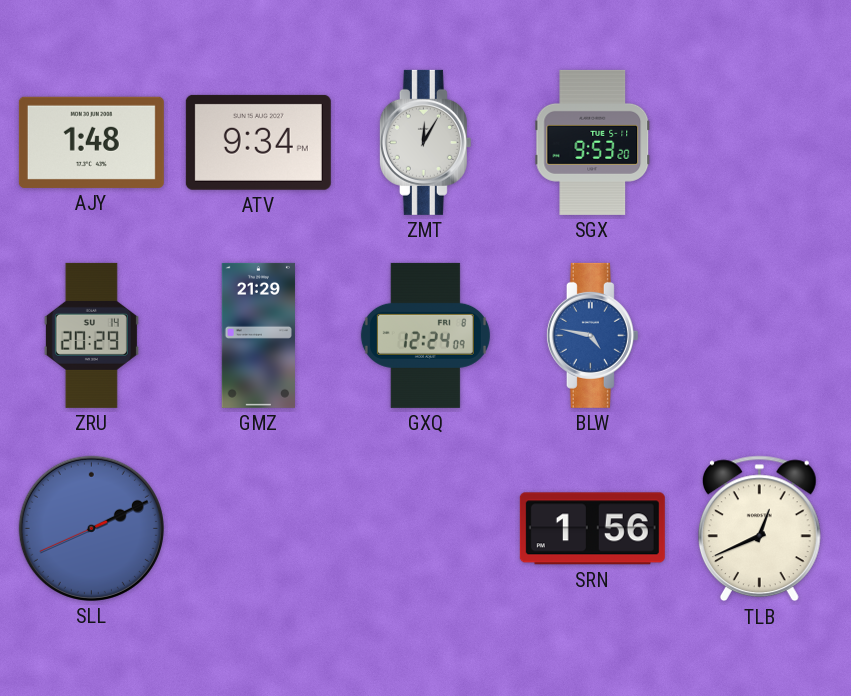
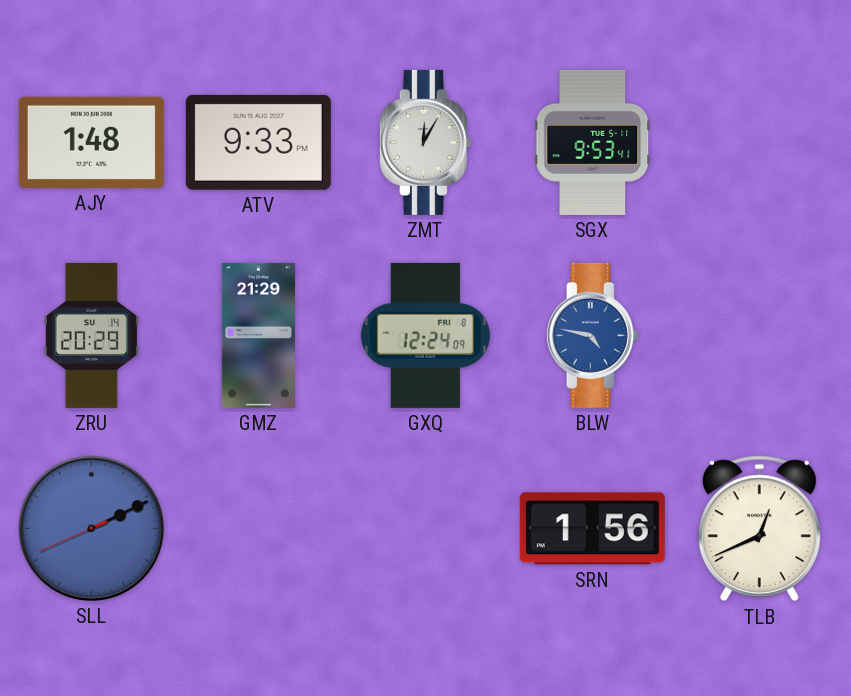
ATV: 9:34 -> 9:33
SGX: 9:53:20 -> 9:53:41
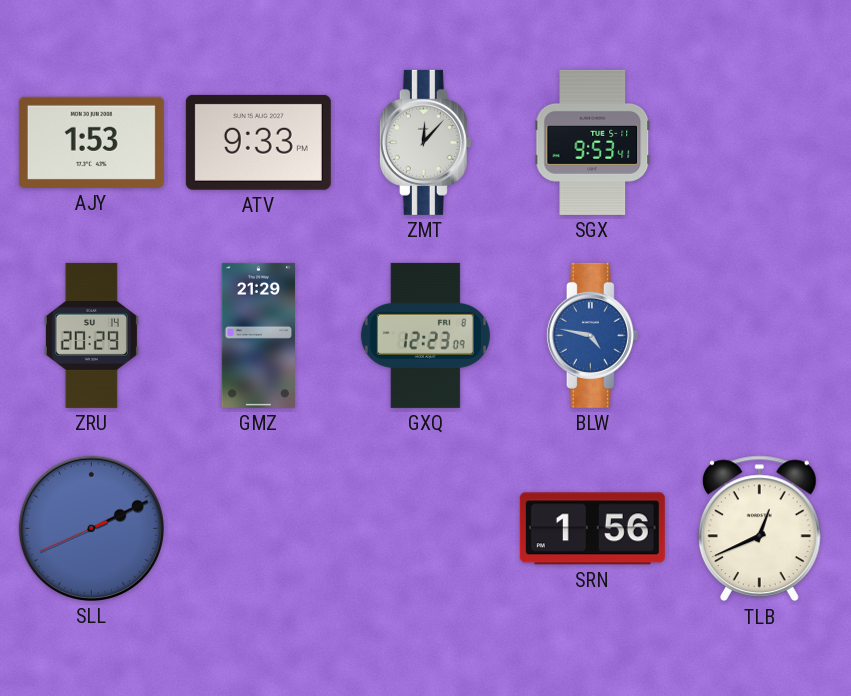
AJY: 1:48 -> 1:53
ZMT: 12:05 -> 12:07
GXQ: 12:24 -> 12:23
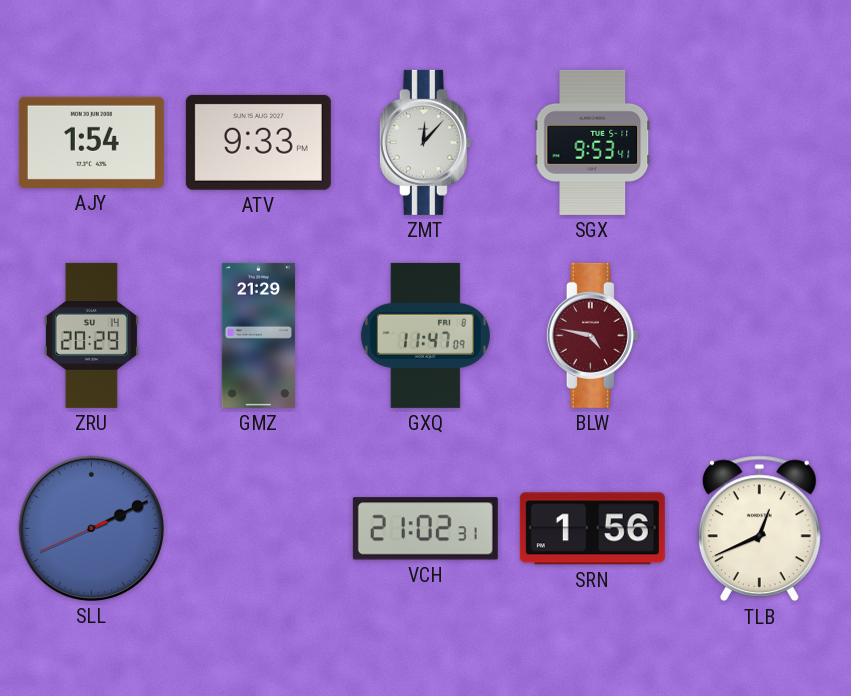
AJY: 1:53 -> 1:54
GXQ: 12:23 -> 11:47
BLW dial: blue -> burgundy
VCH: none -> 21:02
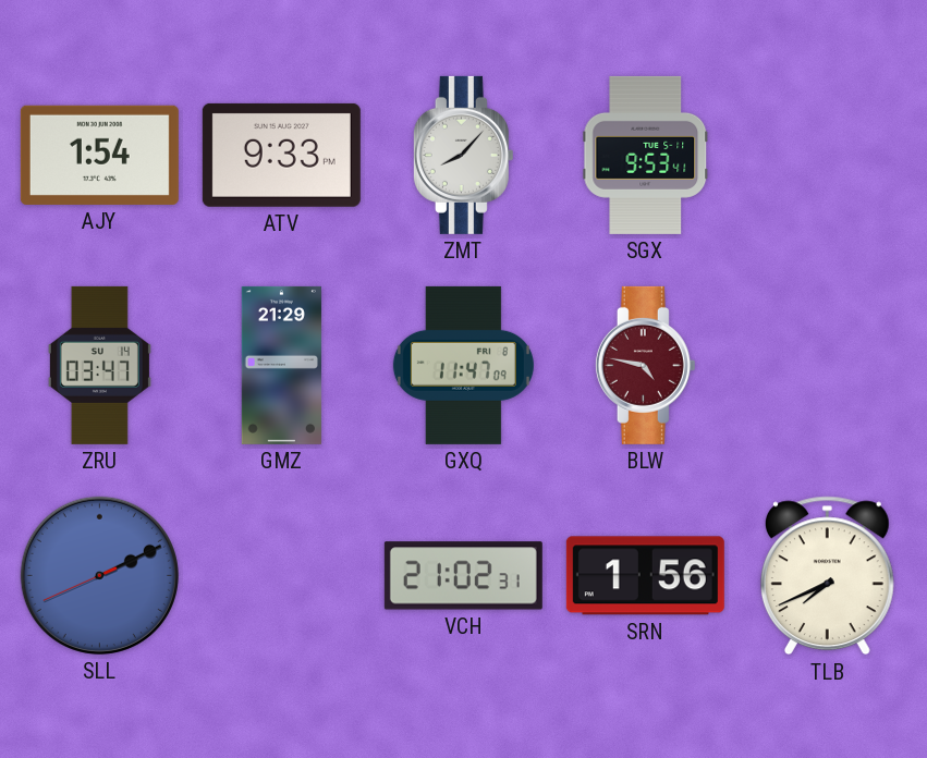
ZMT: 12:07 -> 8:07
ZRU: 20:29 -> 03:47
TLB: 12:41 -> 7:41
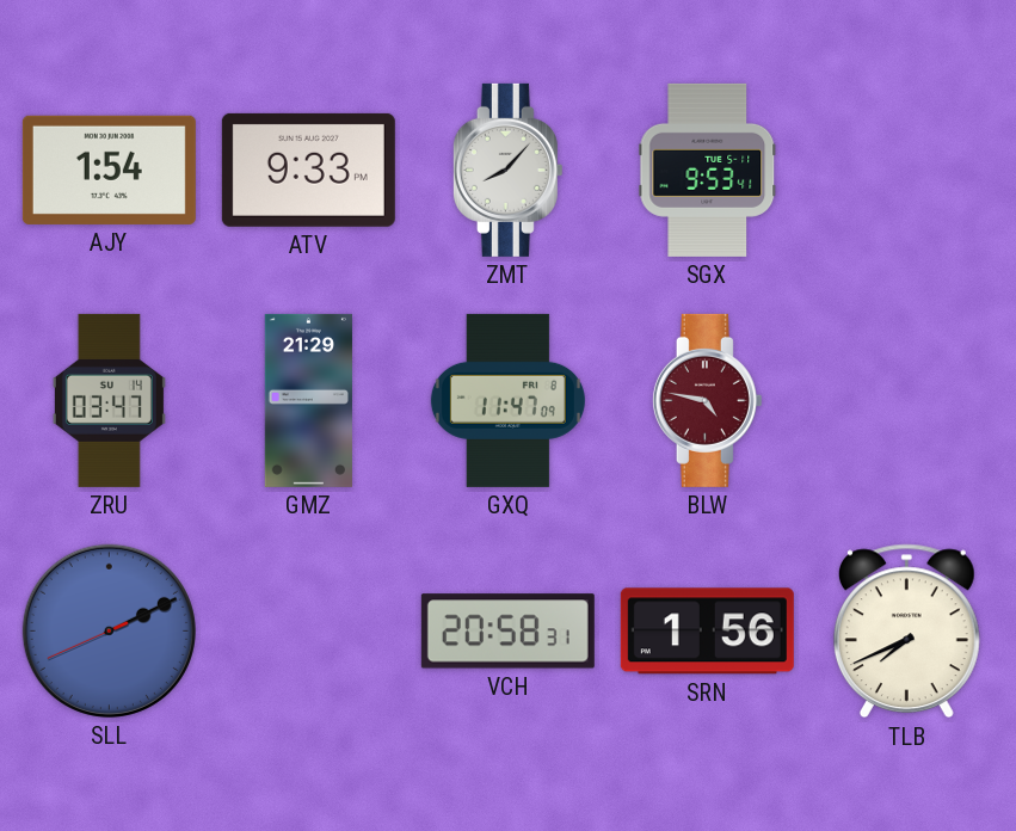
VCH: 21:02 -> 20:58
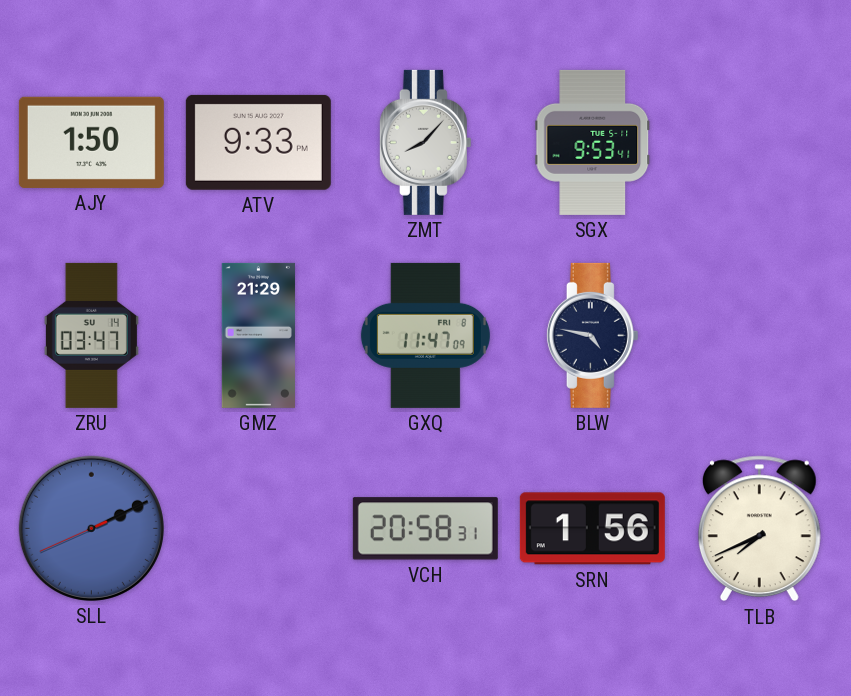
AJY: 1:54 -> 1:50
BLW dial: burgundy -> navy
